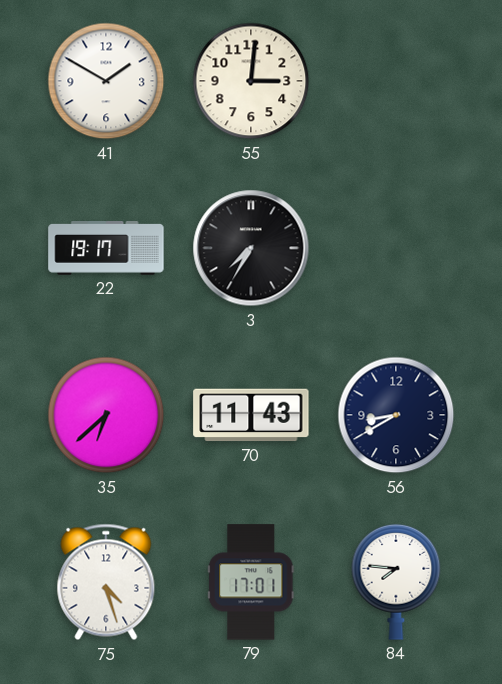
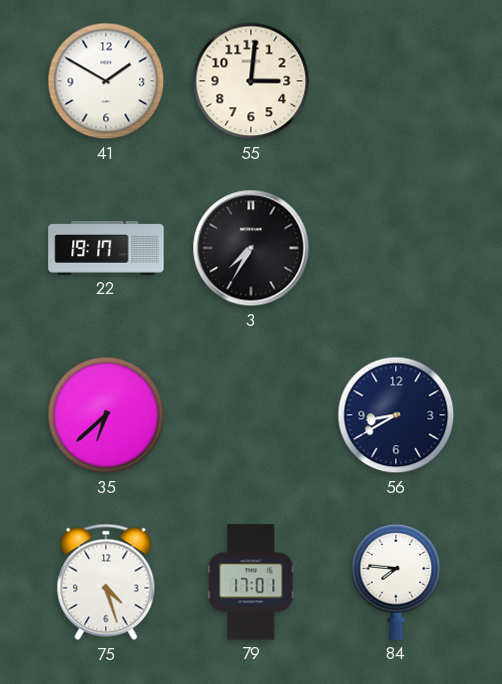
70: 11:43 -> none
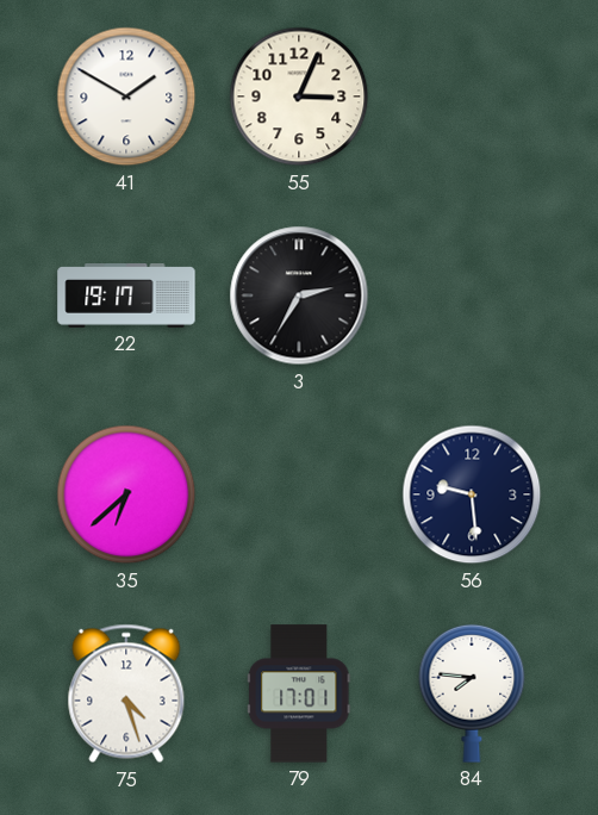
55: 3:01 -> 3:04
3: 7:35 -> 2:35
56: 8:40 -> 9:29
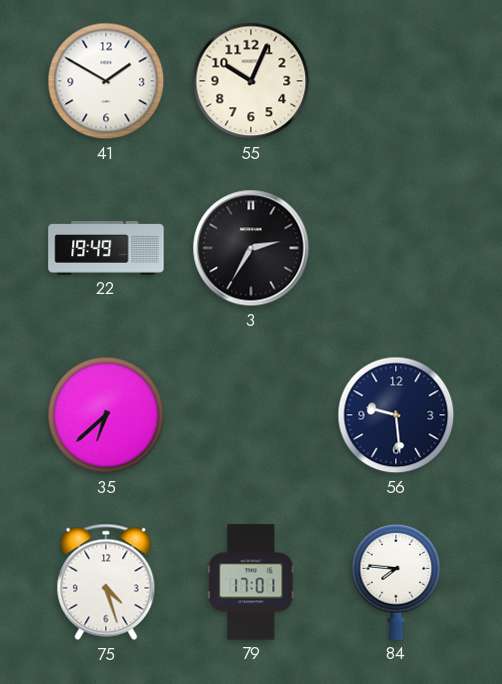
55: 3:04 -> 10:04
22: 19:17 -> 19:49
